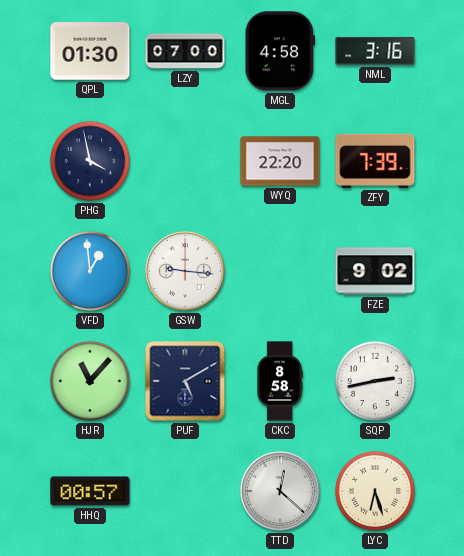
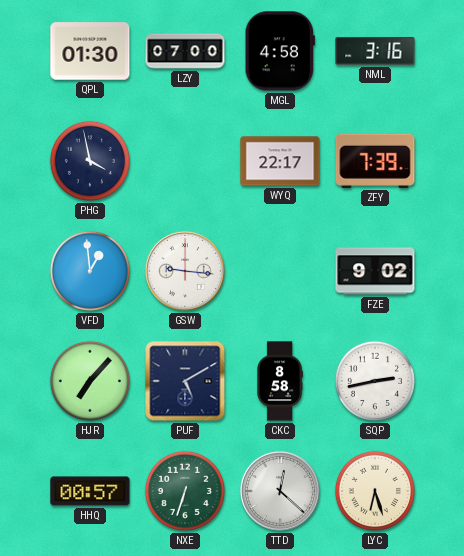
WYQ: 22:20 -> 22:17
HJR: 11:07 -> 7:07
NXE: none -> 6:33
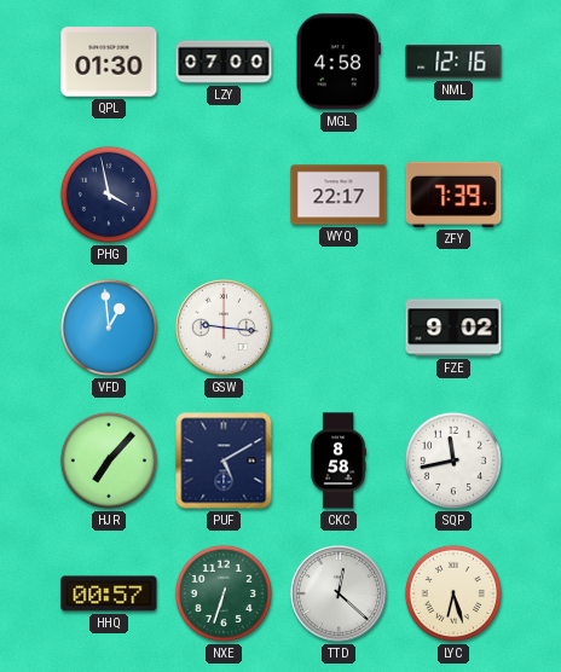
NML: 3:16 -> 12:16
SQP: 2:43 -> 11:43
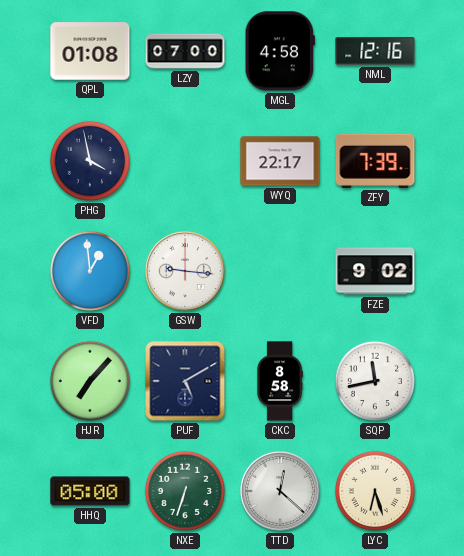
QPL: 01:30 -> 01:08
HHQ: 00:57 -> 05:00
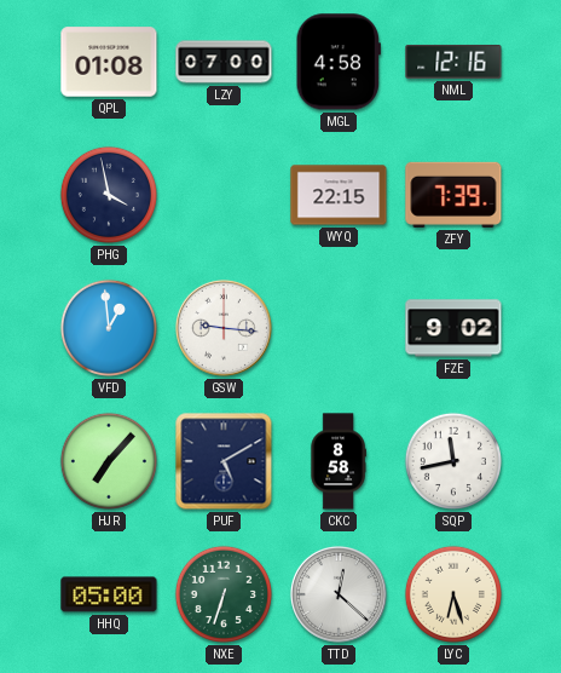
WYQ: 22:17 -> 22:15
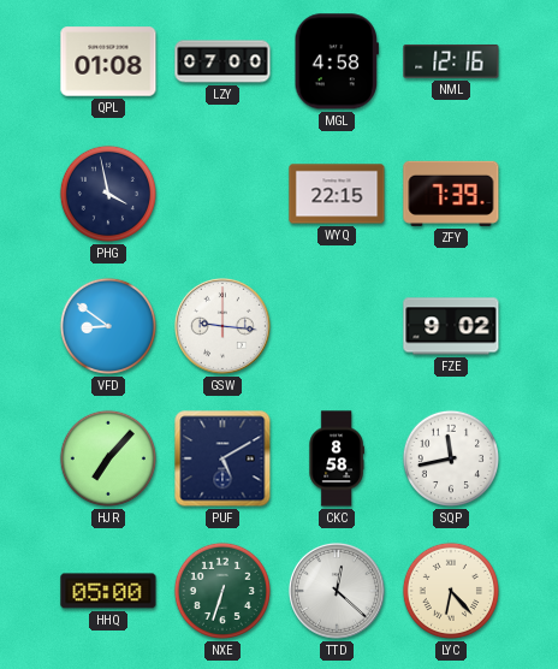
VFD: 12:59 -> 8:51
LYC: 6:27 -> 6:23
